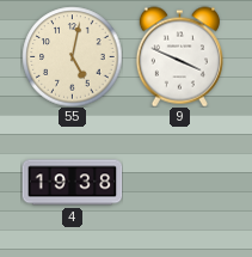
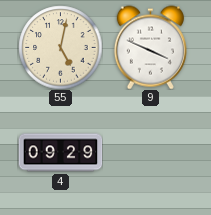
4: 19:38 -> 09:29
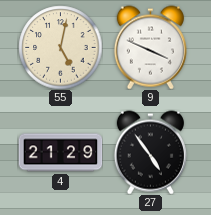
4: 09:29 -> 21:29
27: none -> 4:54
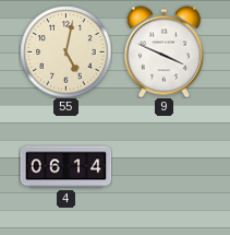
4: 21:29 -> 06:14
27: 4:54 -> none
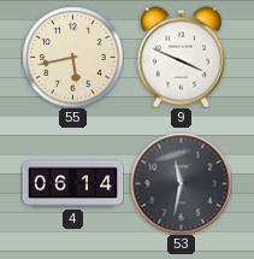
55: 5:02 -> 5:43
53: none -> 11:32
